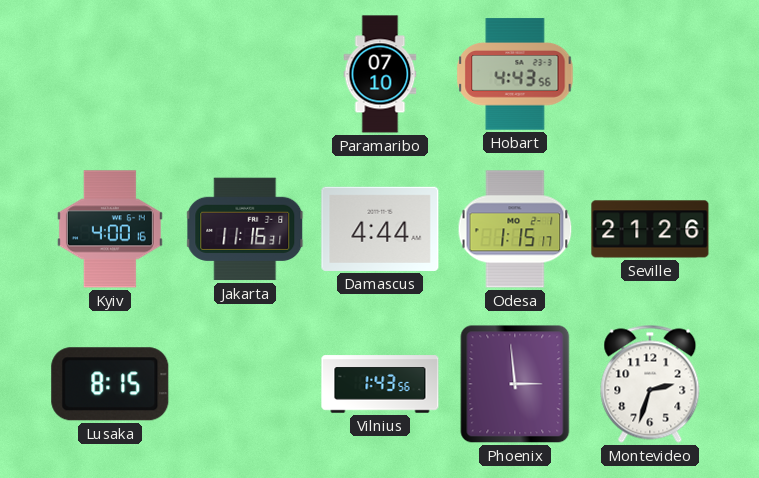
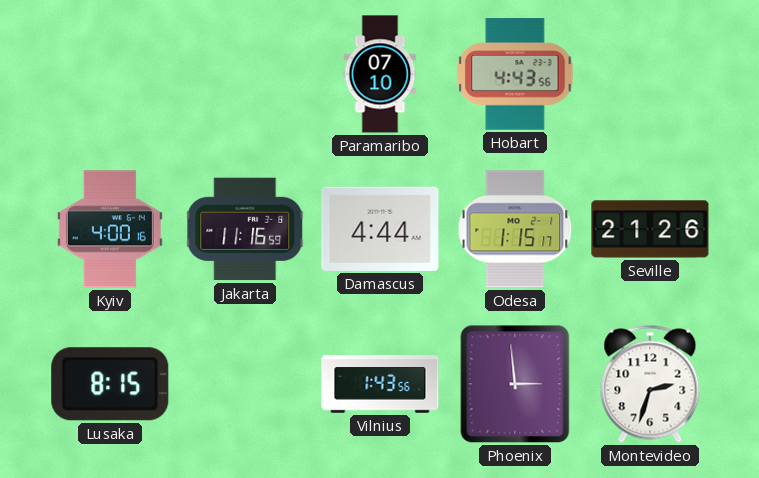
Jakarta: 11:16:31 -> 11:16:59
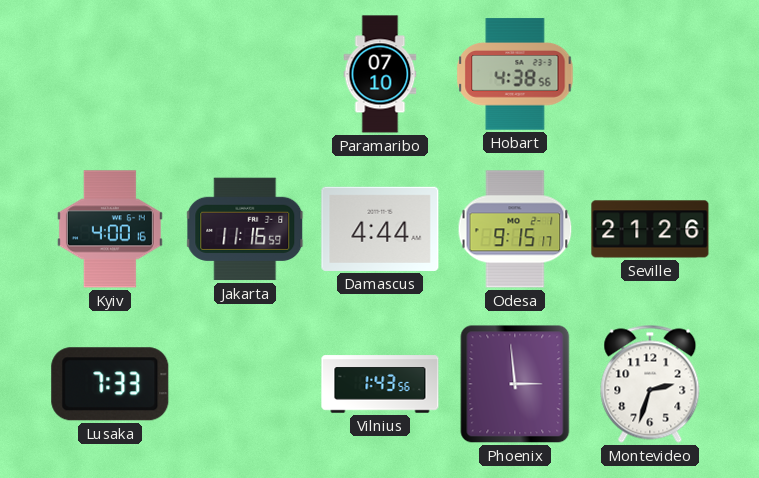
Hobart: 4:43 -> 4:38
Odesa: 1:15 -> 9:15
Lusaka: 8:15 -> 7:33
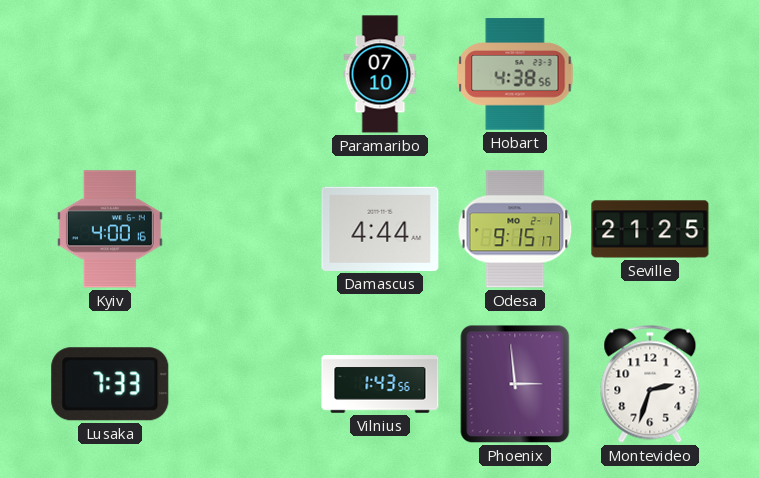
Jakarta: 11:16 -> none
Seville: 21:26 -> 21:25
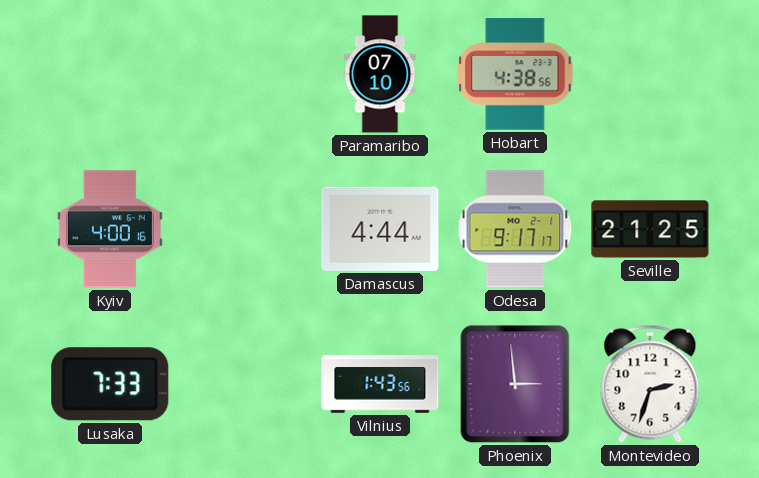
Odesa: 9:15 -> 9:17
